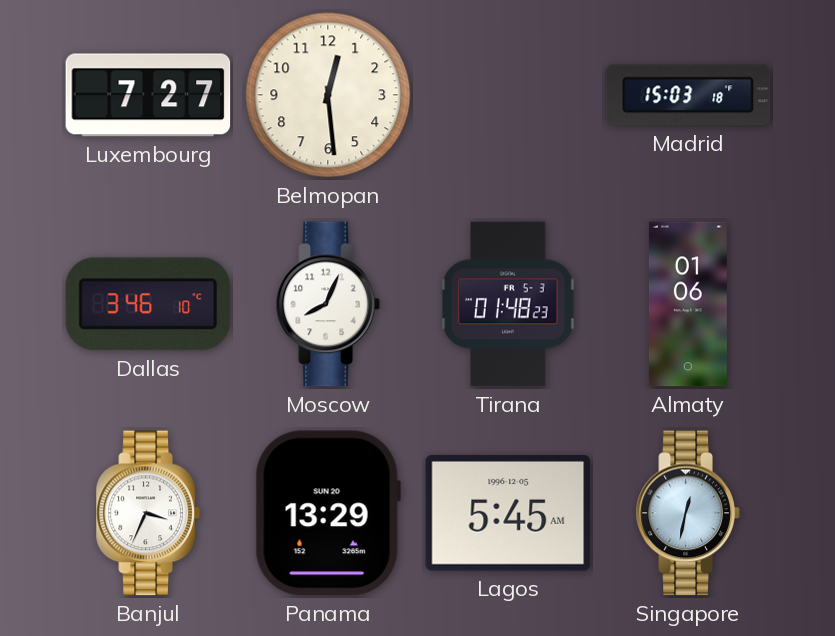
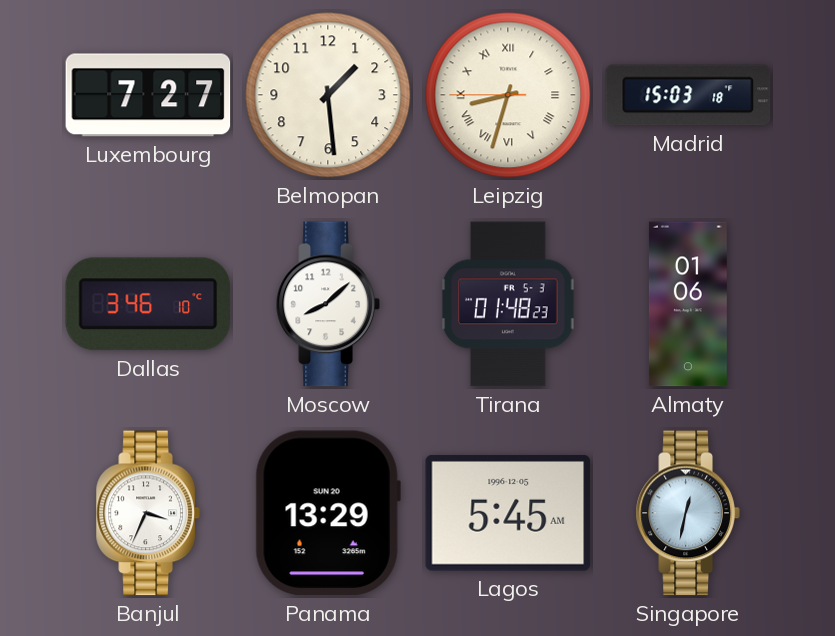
Belmopan: 12:29 -> 1:29
Leipzig: none -> 8:32
Moscow: 8:04 -> 8:08
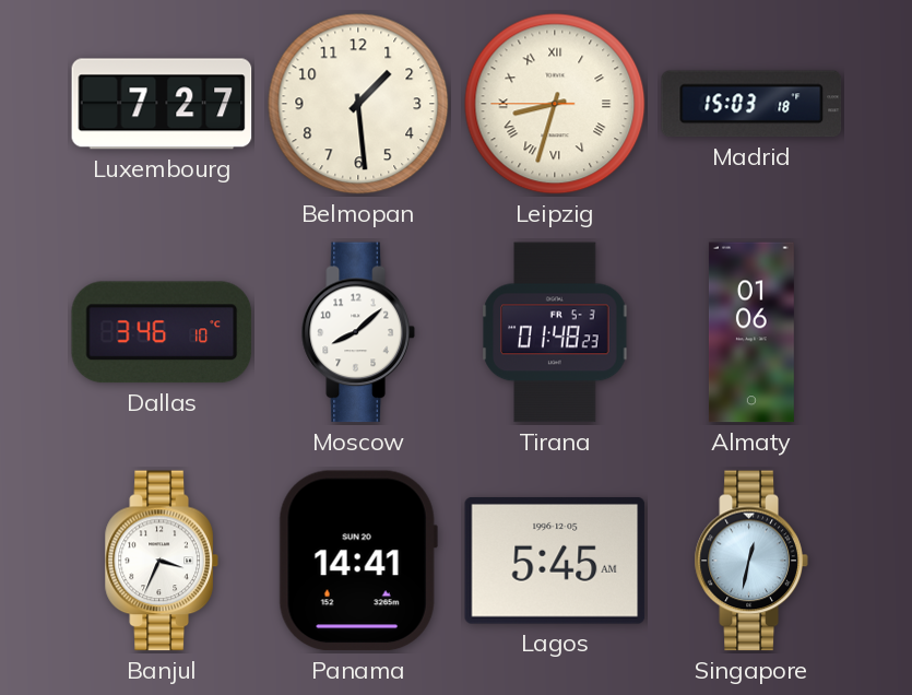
Panama: 13:29 -> 14:41
